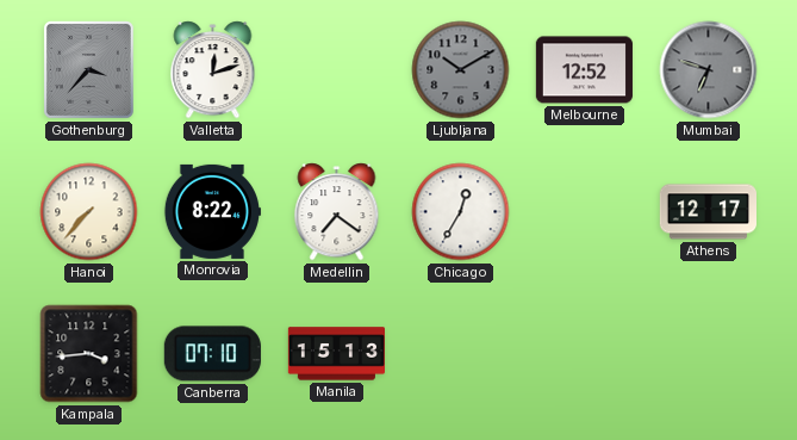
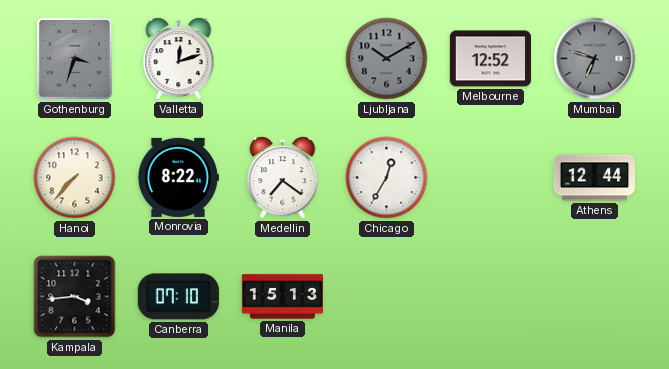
Gothenburg: 3:37 -> 3:33
Athens: 12:17 -> 12:44
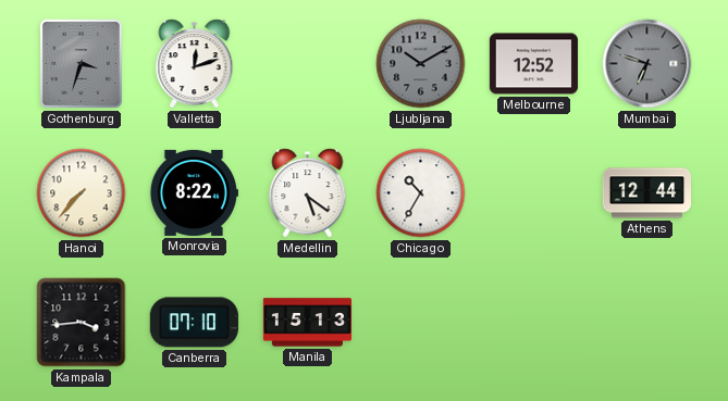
Medellin: 7:21 -> 5:21
Chicago: 12:35 -> 10:35
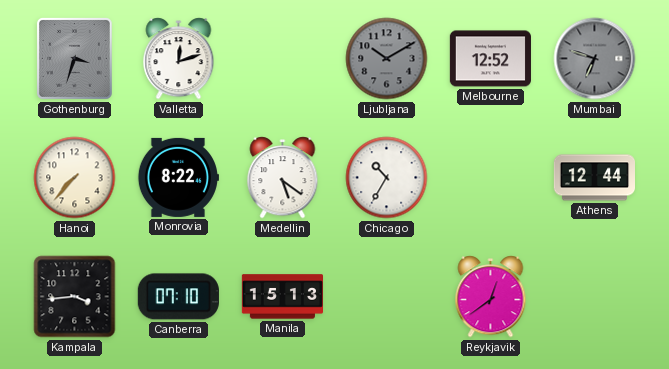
Reykjavik: none -> 12:39
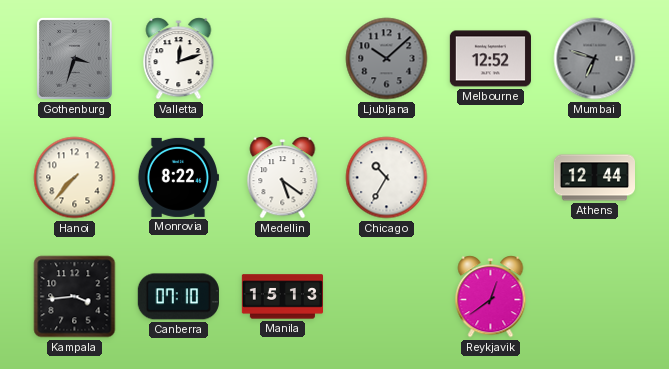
Ljubljana: 10:10 -> 10:08
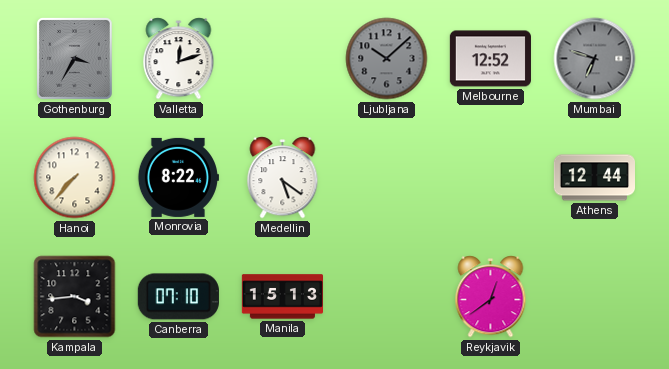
Gothenburg: 3:33 -> 3:35
Chicago: 10:35 -> none
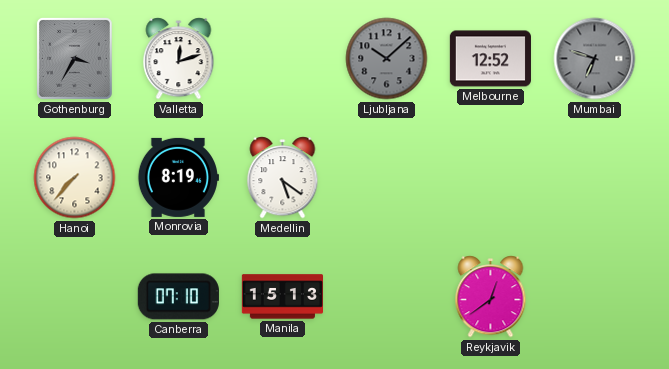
Monrovia: 8:22 -> 8:19
Athens: 12:44 -> none
Kampala: 3:44 -> none
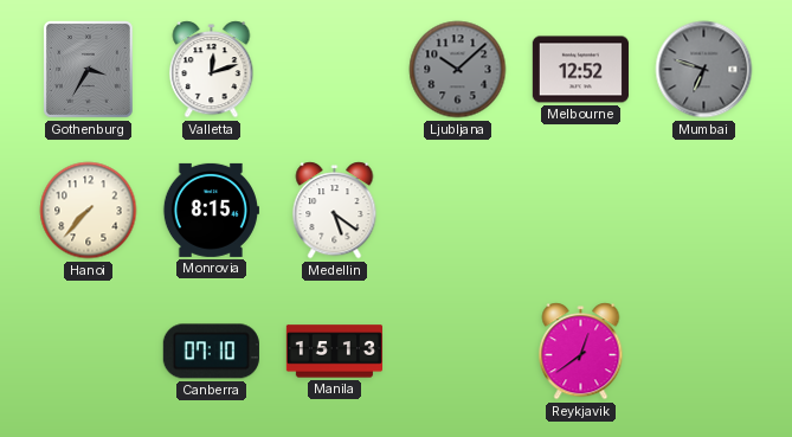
Monrovia: 8:19 -> 8:15
